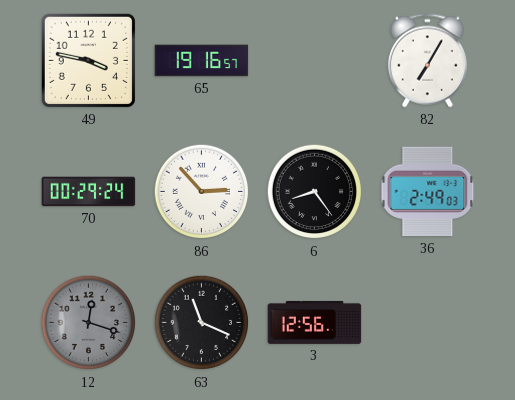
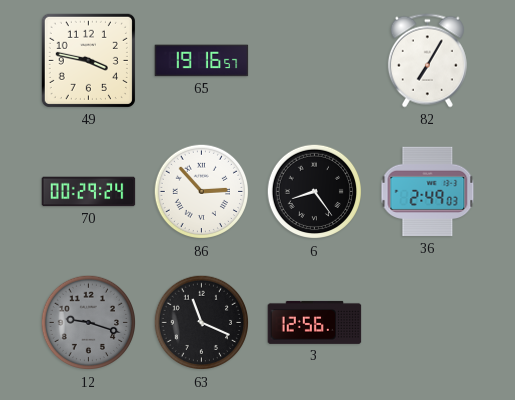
12: 12:18 -> 9:18
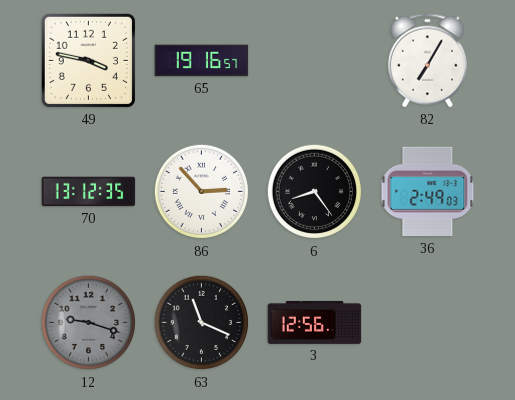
70: 00:29 -> 13:12
